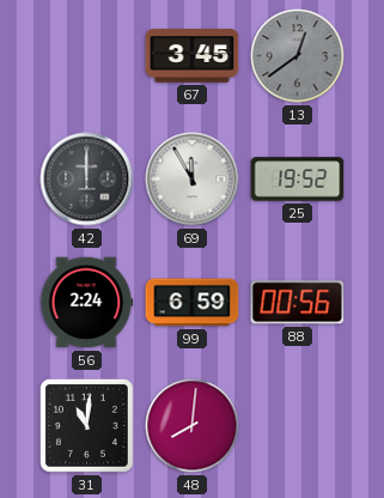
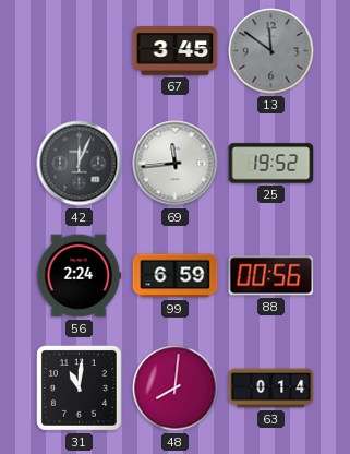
13: 12:39 -> 11:51
42: 12:00 -> 12:04
69: 11:55 -> 11:44
63: none -> 0:14
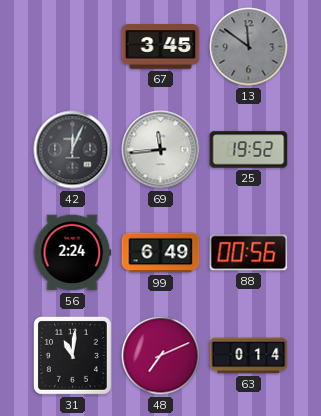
99: 6:59 -> 6:49
48: 8:01 -> 7:11
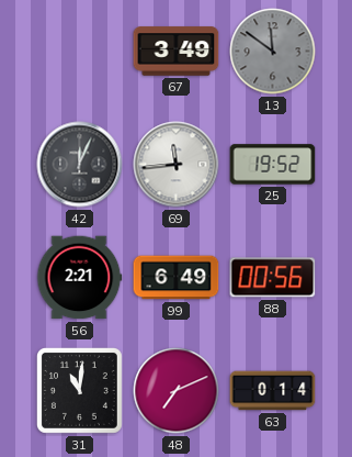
67: 3:45 -> 3:49
56: 2:24 -> 2:21
